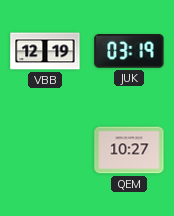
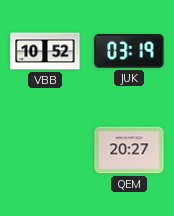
VBB: 12:19 -> 10:52
QEM: 10:27 -> 20:27
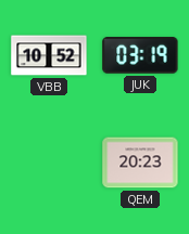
QEM: 20:27 -> 20:23
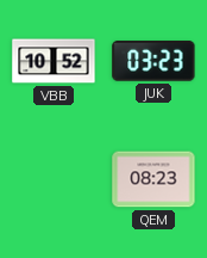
JUK: 03:19 -> 03:23
QEM: 20:23 -> 08:23
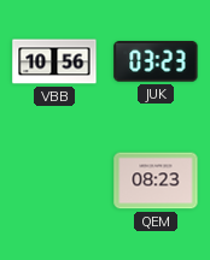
VBB: 10:52 -> 10:56
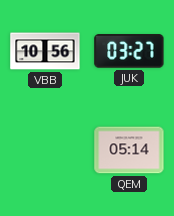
JUK: 03:23 -> 03:27
QEM: 08:23 -> 05:14
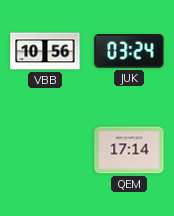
JUK: 03:27 -> 03:24
QEM: 05:14 -> 17:14
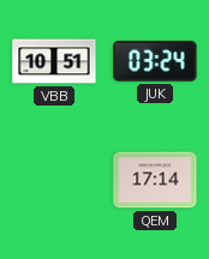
VBB: 10:56 -> 10:51
